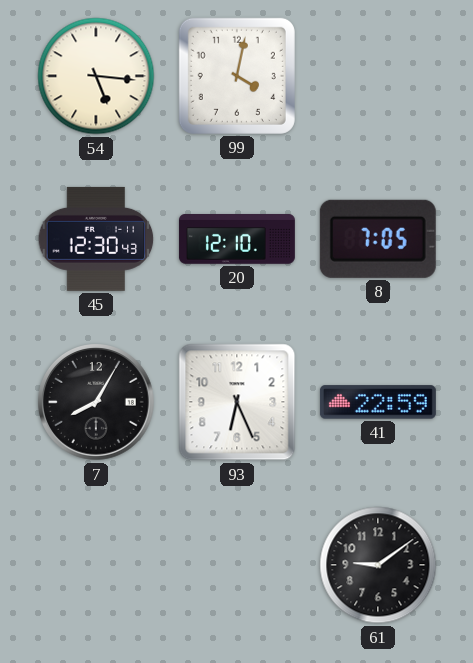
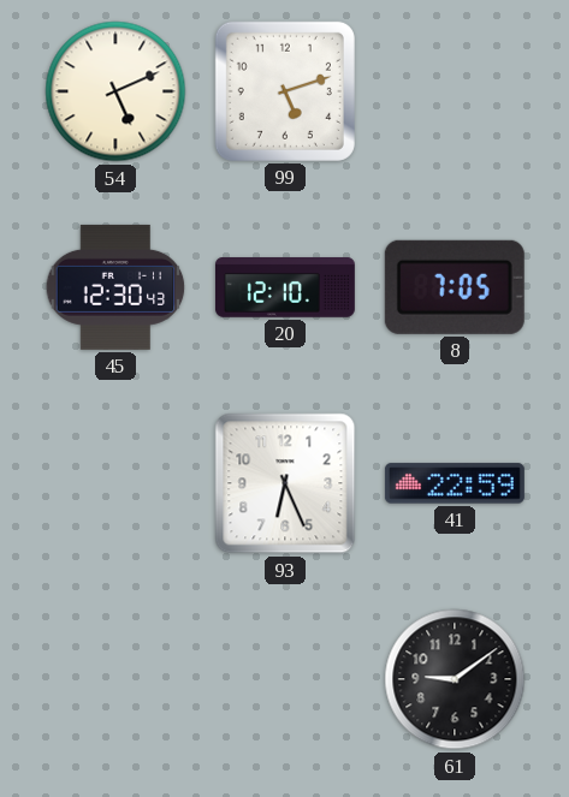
54: 5:16 -> 5:11
99: 4:02 -> 5:12
7: 8:05 -> none
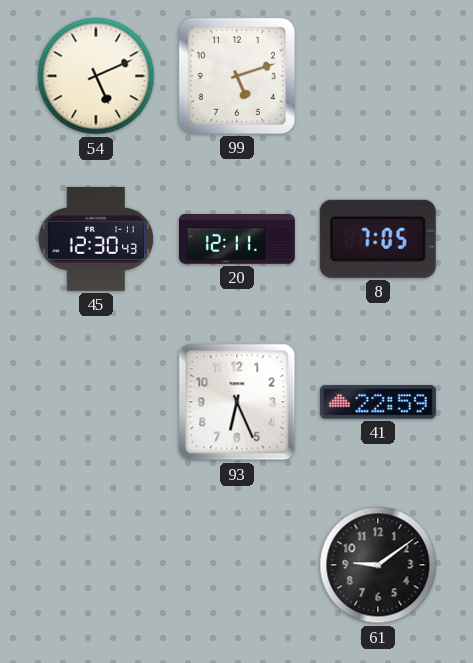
20: 12:10 -> 12:11
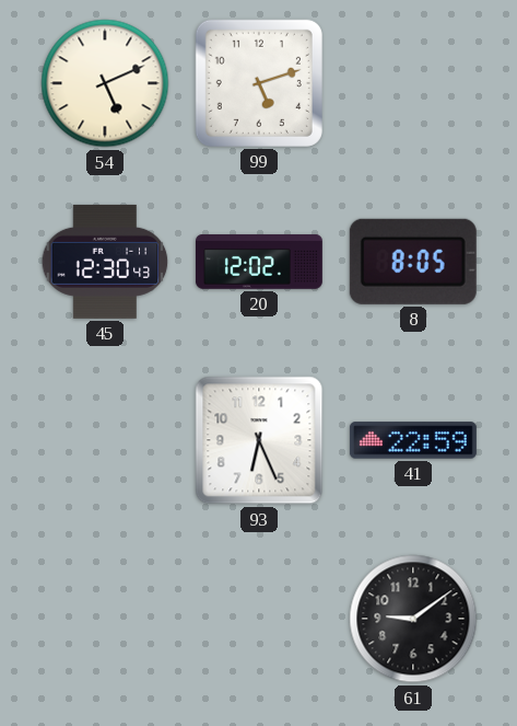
20: 12:11 -> 12:02
8: 7:05 -> 8:05
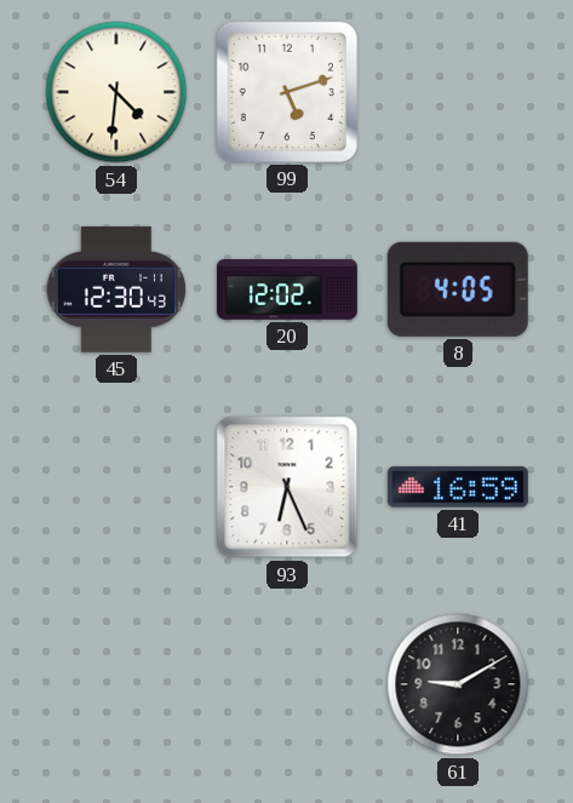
54: 5:11 -> 4:31
8: 8:05 -> 4:05
41: 22:59 -> 16:59
61: 9:09 -> 9:10
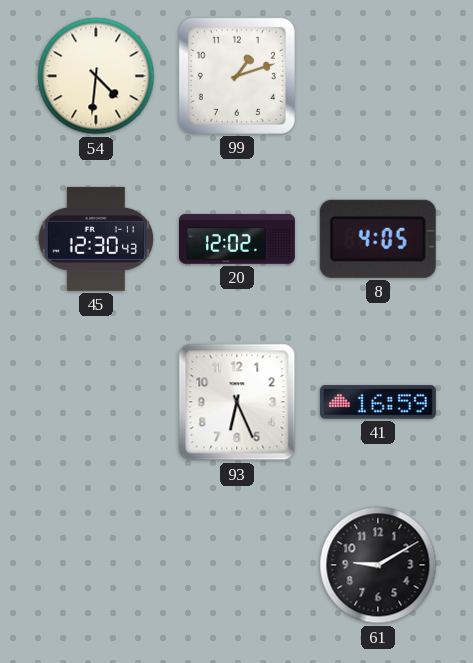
99: 5:12 -> 1:12
